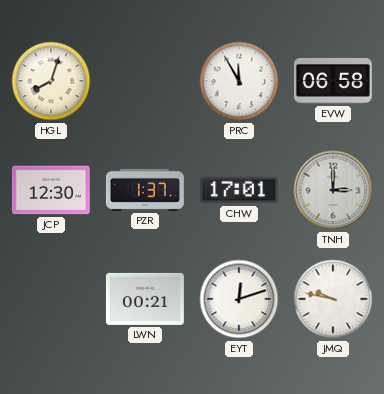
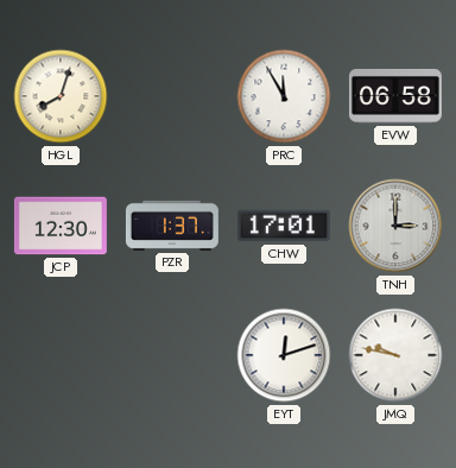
LWN: 00:21 -> none
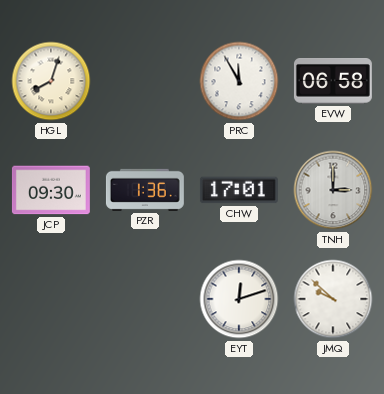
JCP: 12:30 -> 09:30
PZR: 1:37 -> 1:36
JMQ: 9:47 -> 9:52
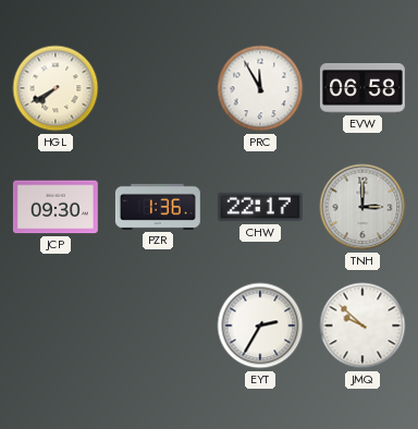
HGL: 8:03 -> 7:40
CHW: 17:01 -> 22:17
EYT: 12:12 -> 2:35
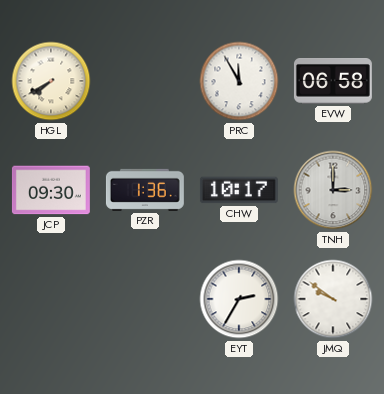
CHW: 22:17 -> 10:17
JMQ: 9:52 -> 9:51
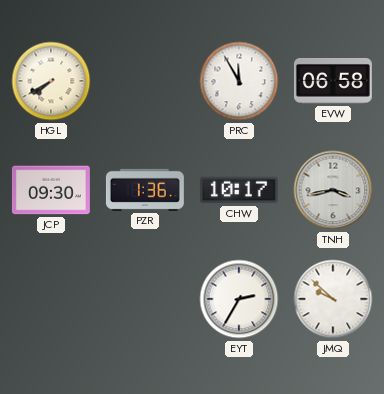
TNH: 3:00 -> 3:43
JMQ: 9:51 -> 9:52
